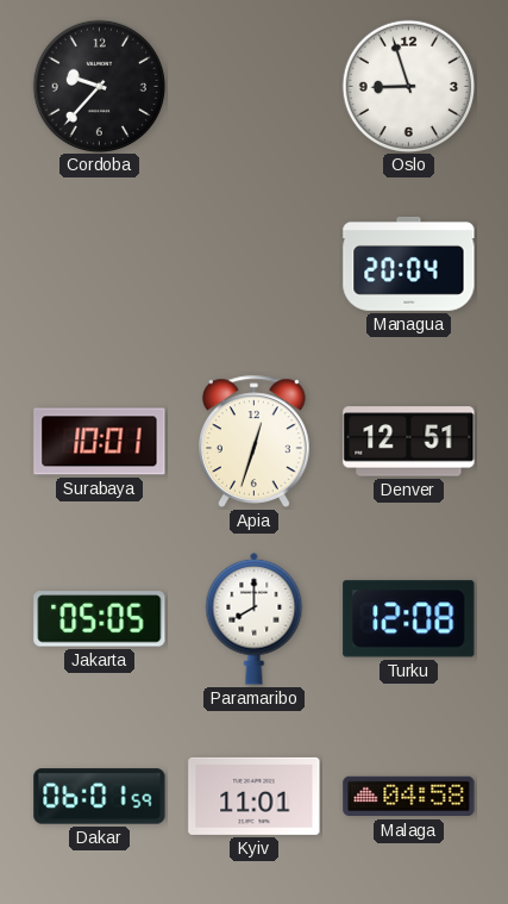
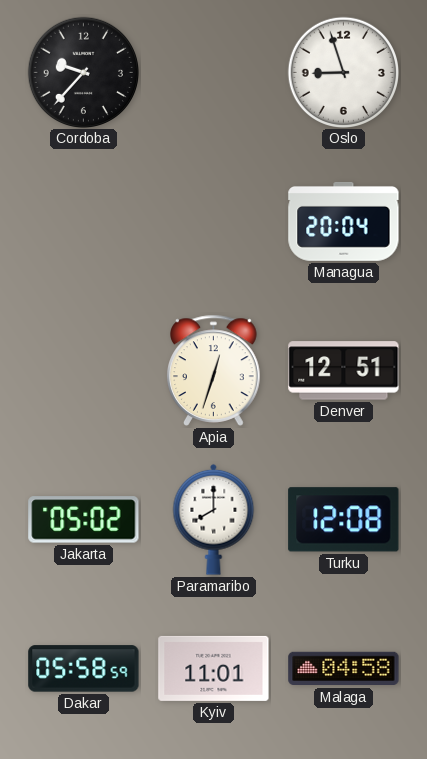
Surabaya: 10:01 -> none
Jakarta: 05:05 -> 05:02
Dakar: 06:01 -> 05:58
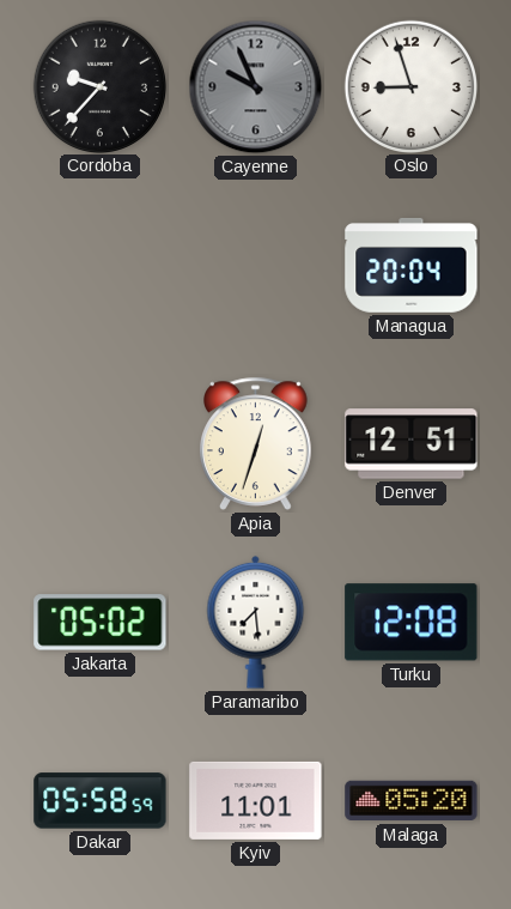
Cayenne: none -> 9:56
Paramaribo: 8:00 -> 7:29
Malaga: 04:58 -> 05:20
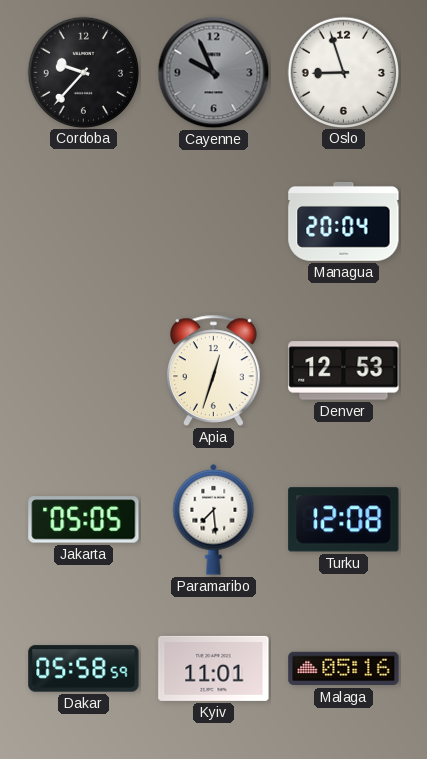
Denver: 12:51 -> 12:53
Jakarta: 05:02 -> 05:05
Malaga: 05:20 -> 05:16
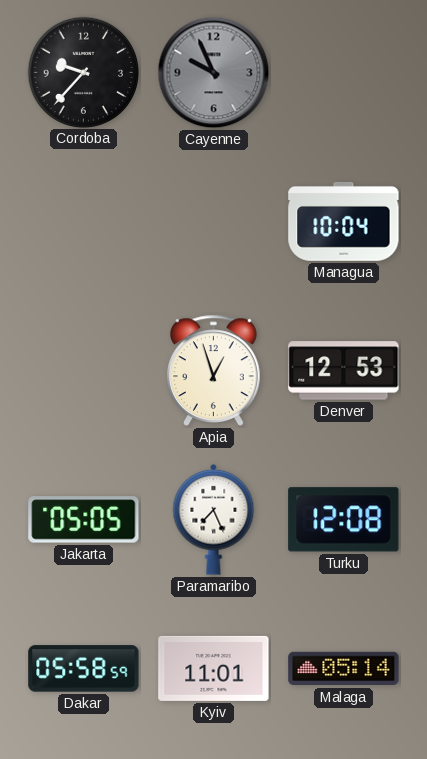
Oslo: 8:57 -> none
Managua: 20:04 -> 10:04
Apia: 12:33 -> 12:57
Paramaribo: 7:29 -> 7:26
Malaga: 05:16 -> 05:14
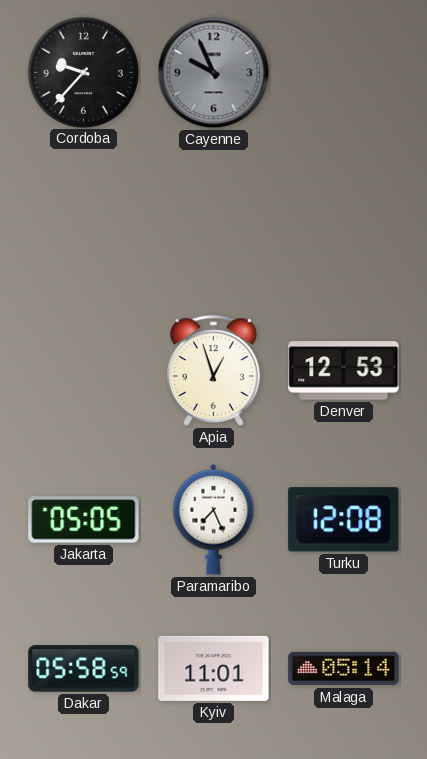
Managua: 10:04 -> none
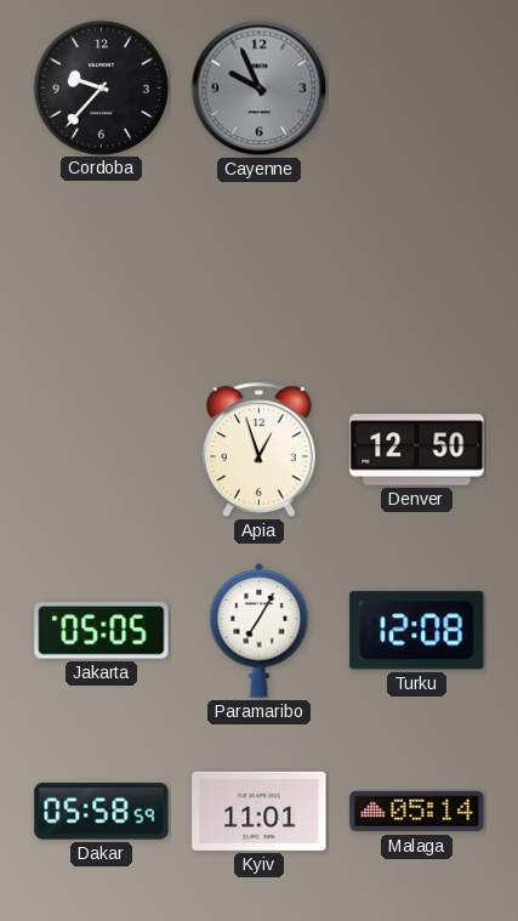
Denver: 12:53 -> 12:50
Paramaribo: 7:26 -> 7:05
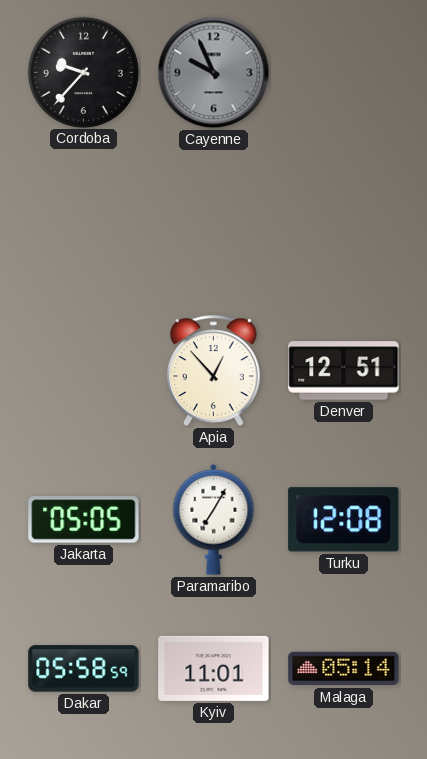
Apia: 12:57 -> 12:53
Denver: 12:50 -> 12:51
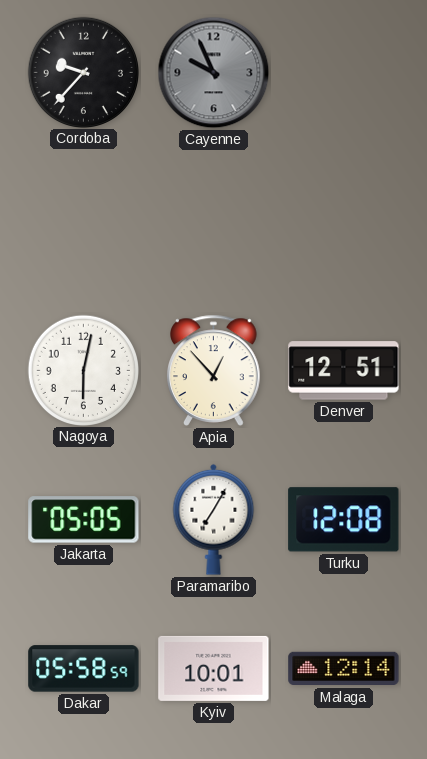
Nagoya: none -> 6:02
Kyiv: 11:01 -> 10:01
Malaga: 05:14 -> 12:14
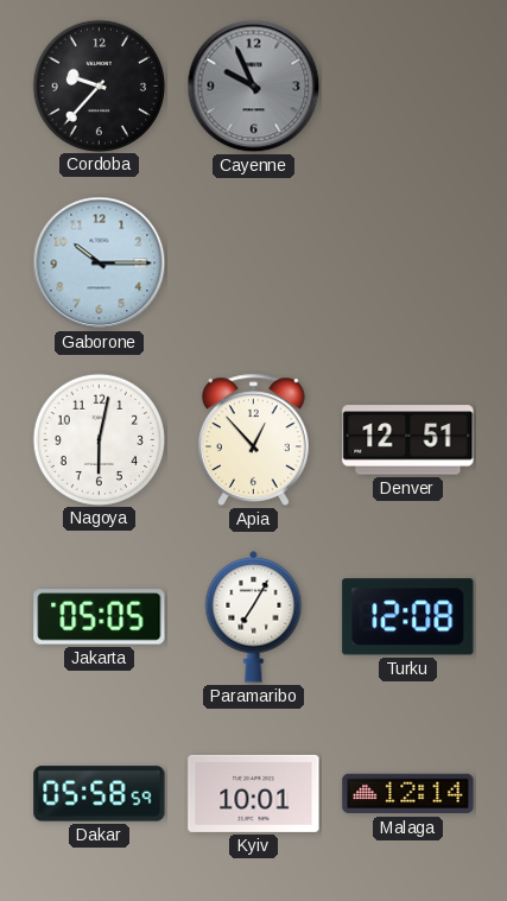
Gaborone: none -> 10:15
